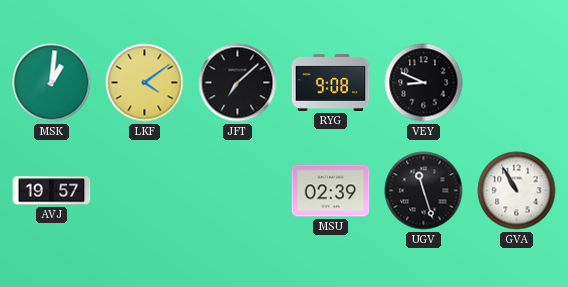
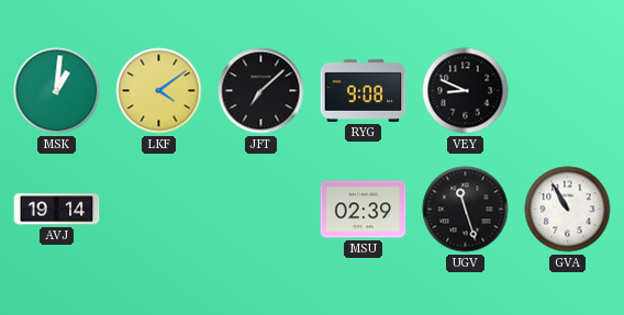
AVJ: 19:57 -> 19:14
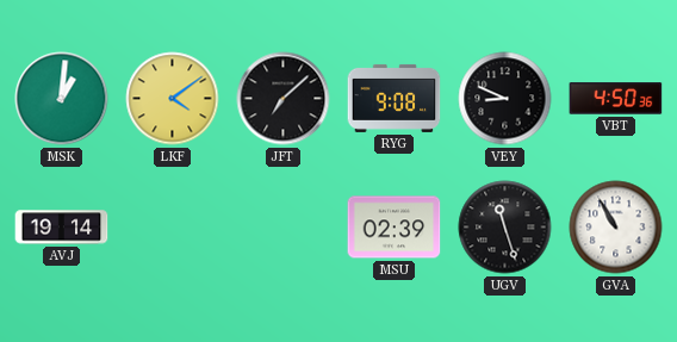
VBT: none -> 4:50
